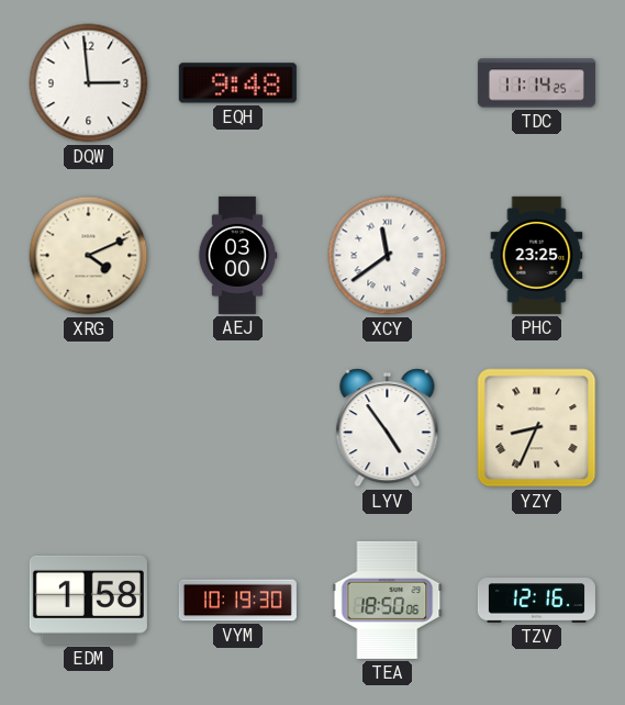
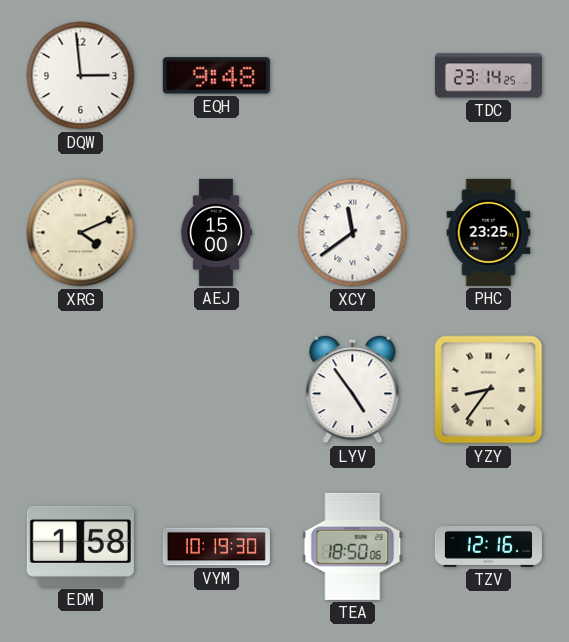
TDC: 11:14 -> 23:14
AEJ: 03:00 -> 15:00
YZY: 8:34 -> 8:36
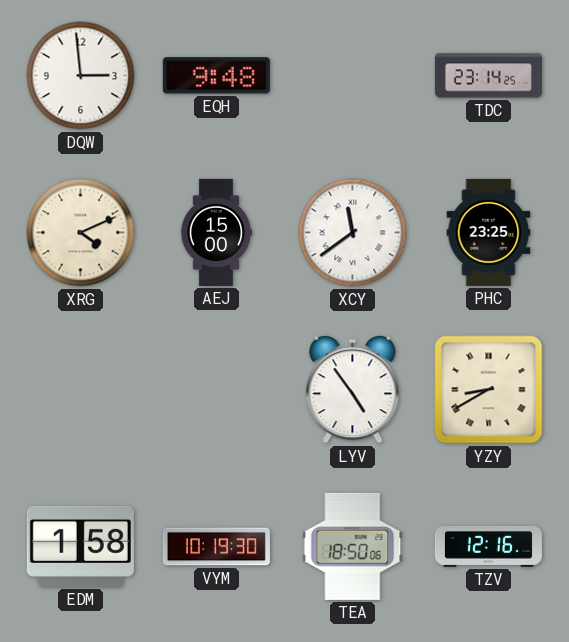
YZY: 8:36 -> 8:40
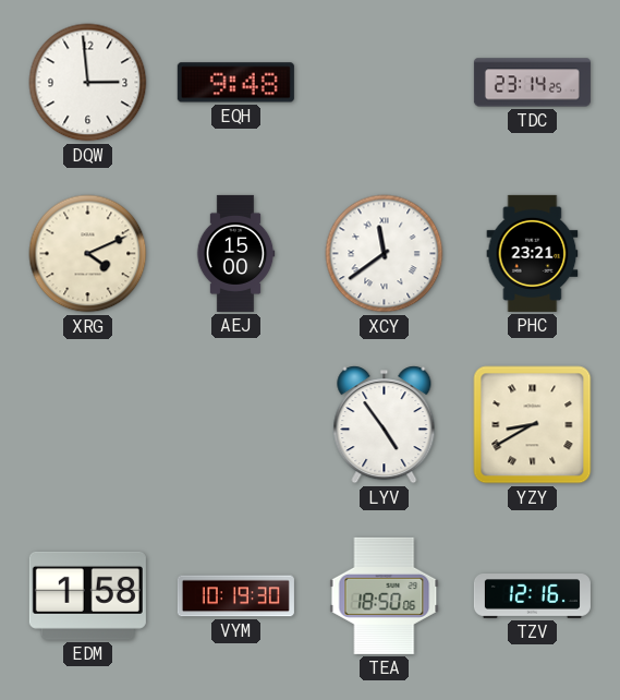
PHC: 23:25 -> 23:21
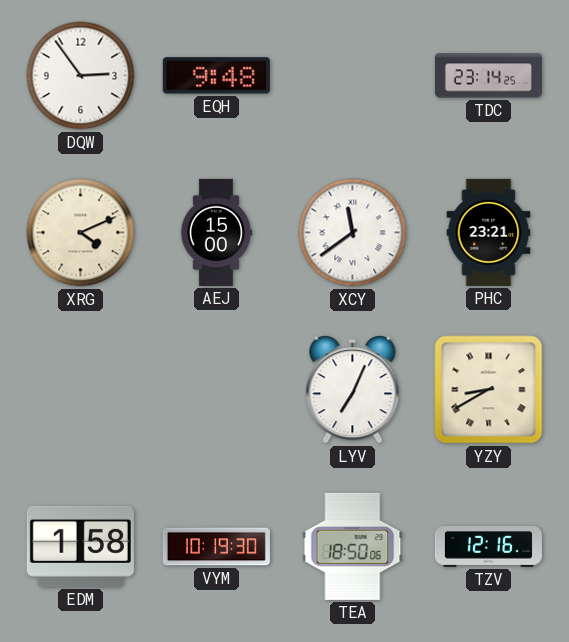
DQW: 2:59 -> 2:54
LYV: 4:54 -> 7:04
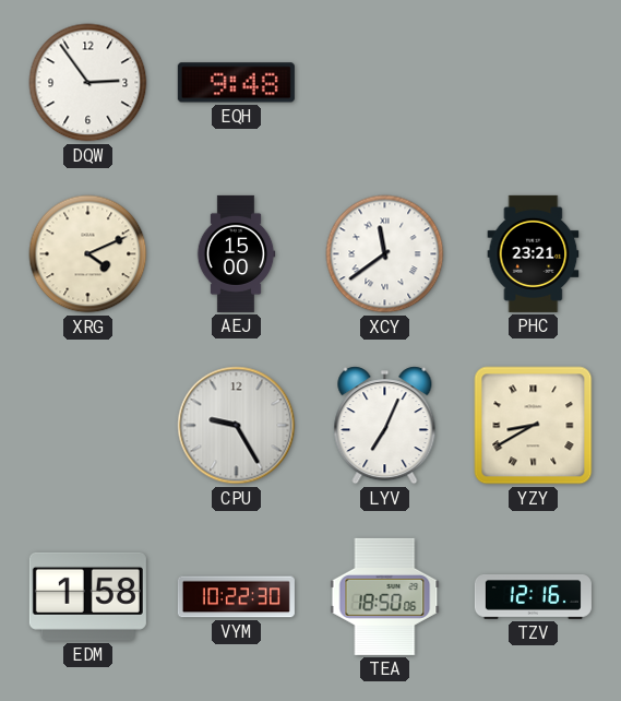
TDC: 23:14 -> none
CPU: none -> 9:25
VYM: 10:19 -> 10:22
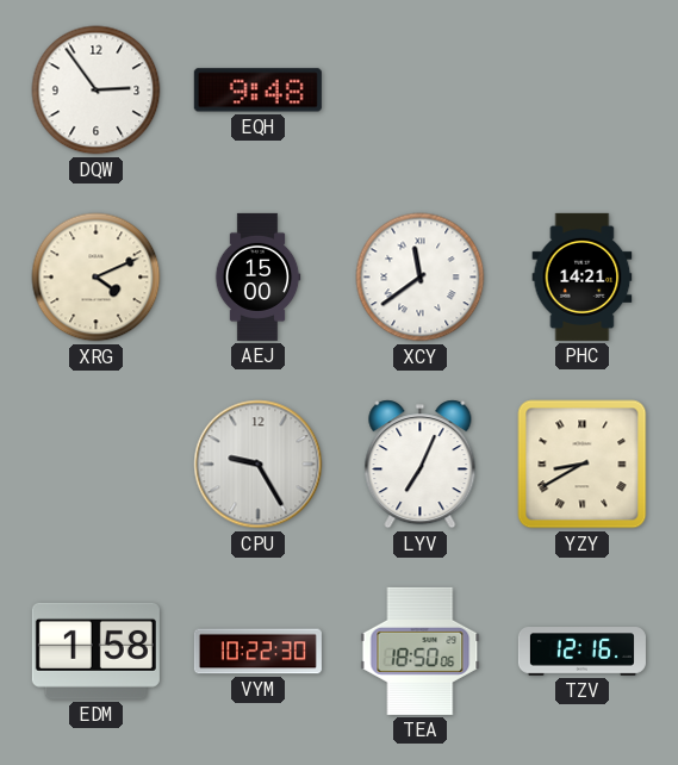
PHC: 23:21 -> 14:21
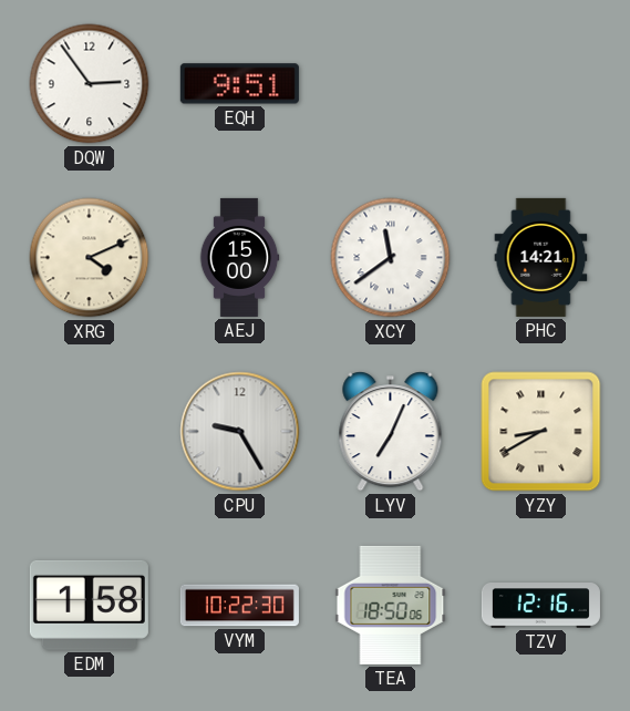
EQH: 9:48 -> 9:51
